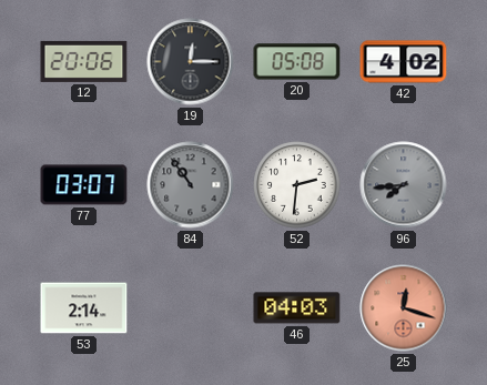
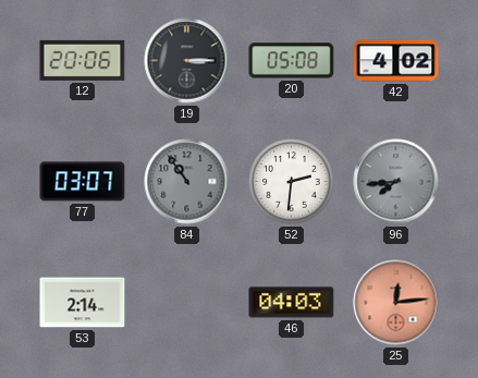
19: 12:15 -> 3:15
25: 12:18 -> 12:14
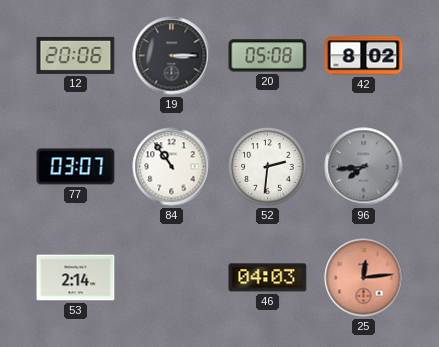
42: 4:02 -> 8:02
84 dial: grey -> white
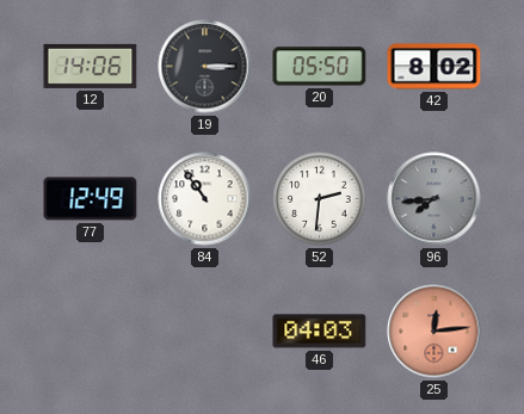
12: 20:06 -> 14:06
20: 05:08 -> 05:50
77: 03:07 -> 12:49
53: 2:14 -> none
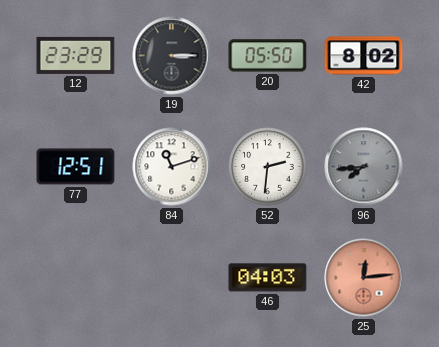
12: 14:06 -> 23:29
77: 12:49 -> 12:51
84: 10:54 -> 11:12
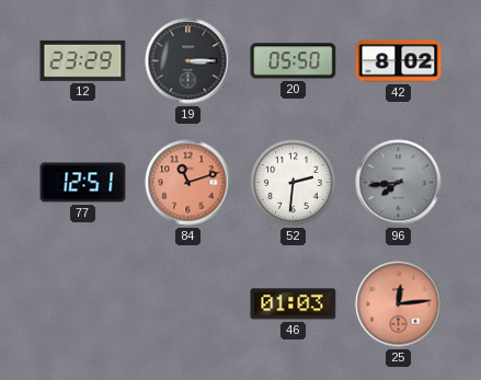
84 dial: white -> salmon
46: 04:03 -> 01:03
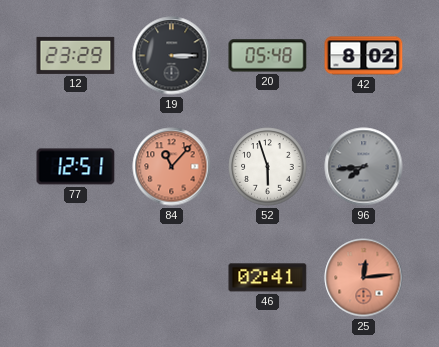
20: 05:50 -> 05:48
84: 11:12 -> 11:07
52: 2:31 -> 5:57
46: 01:03 -> 02:41
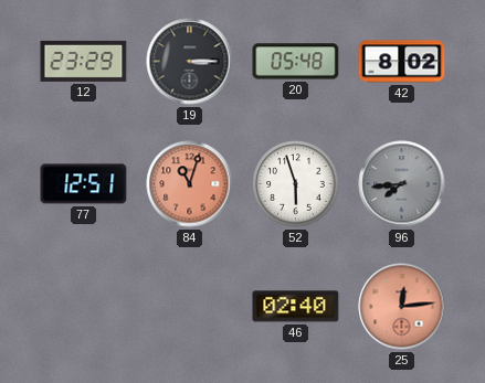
84: 11:07 -> 11:03
46: 02:41 -> 02:40
